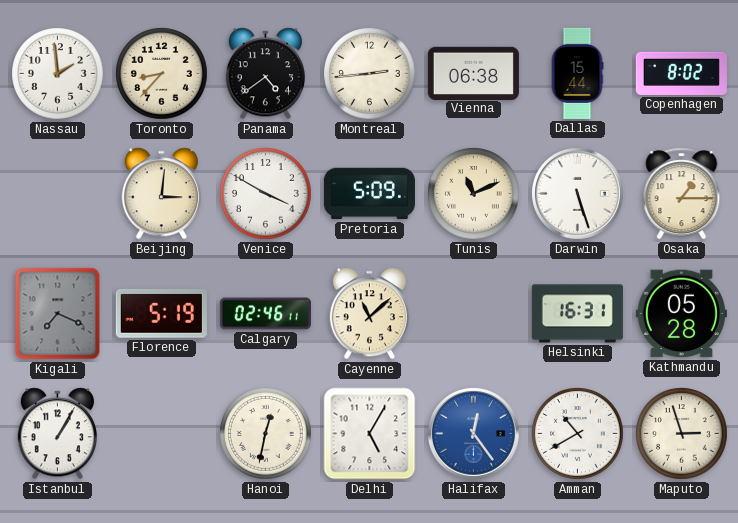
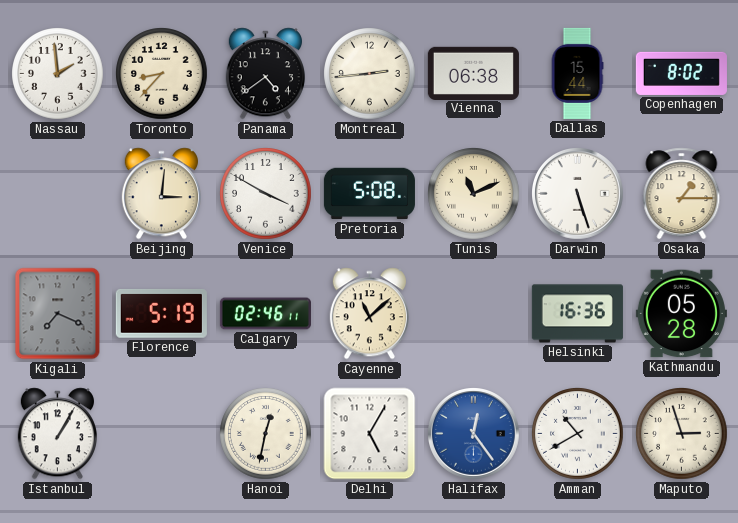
Pretoria: 5:09 -> 5:08
Helsinki: 16:31 -> 16:36
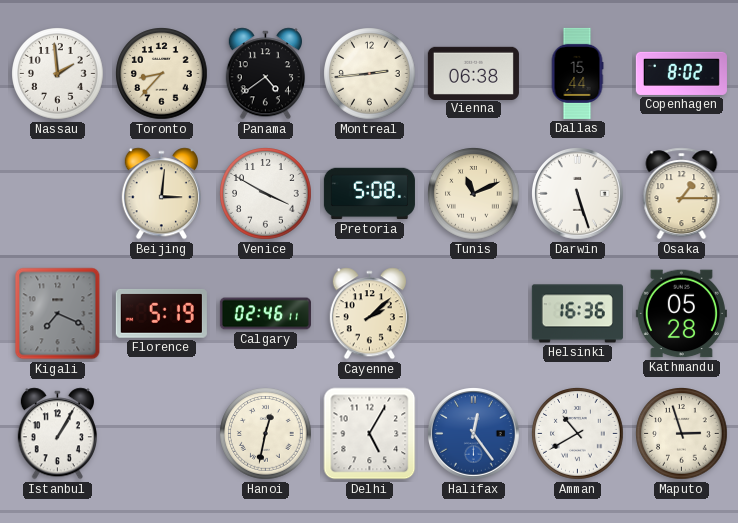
Cayenne: 11:08 -> 2:08
